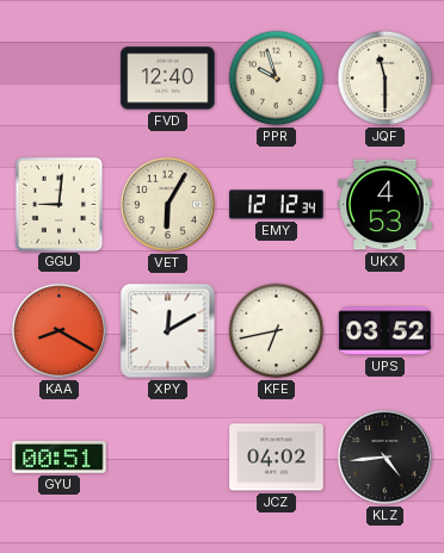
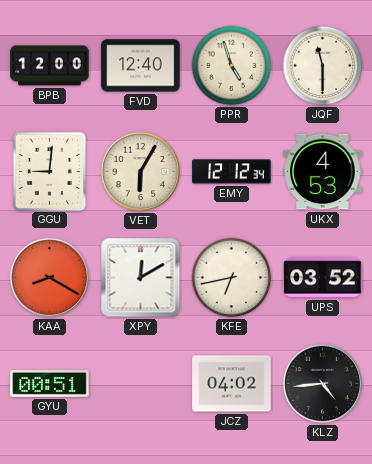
BPB: none -> 12:00
PPR: 9:57 -> 4:57
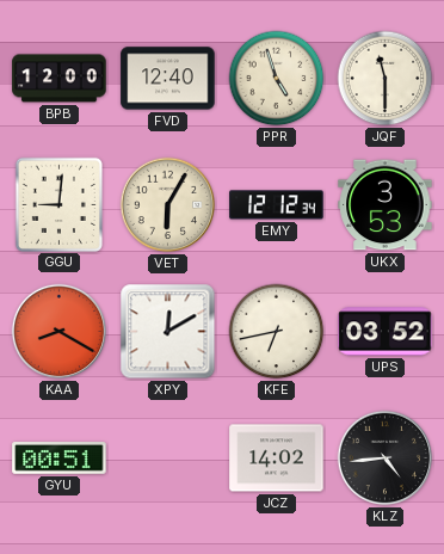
UKX: 4:53 -> 3:53
JCZ: 04:02 -> 14:02
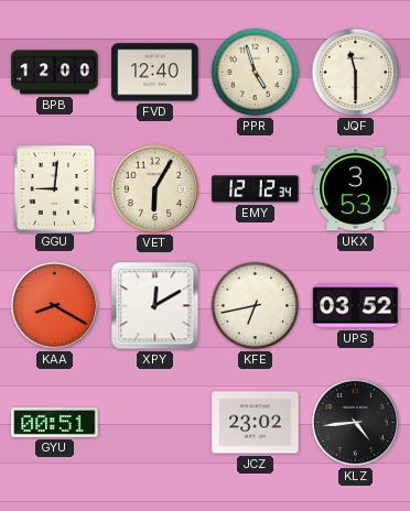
JCZ: 14:02 -> 23:02
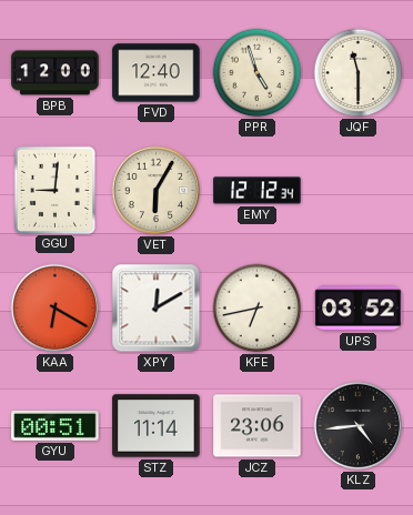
UKX: 3:53 -> none
KAA: 8:20 -> 6:20
STZ: none -> 11:14
JCZ: 23:02 -> 23:06
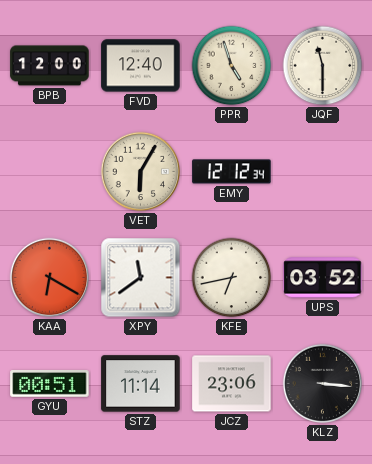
GGU: 9:01 -> none
XPY: 12:10 -> 11:39
KLZ: 4:44 -> 3:16
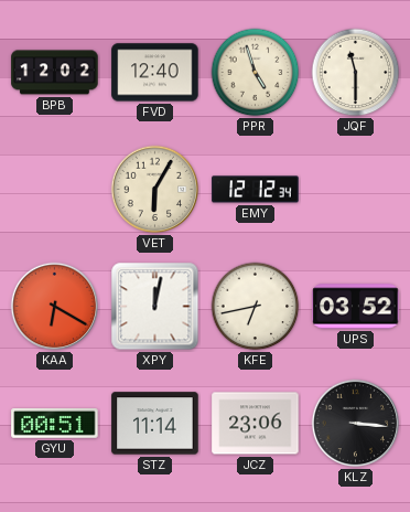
BPB: 12:00 -> 12:02
XPY: 11:39 -> 12:02
